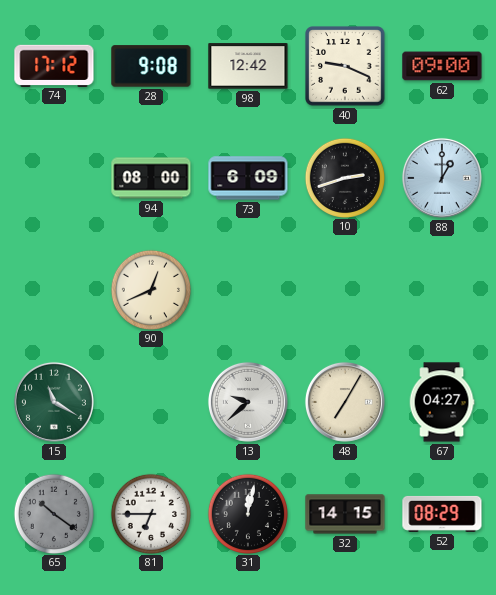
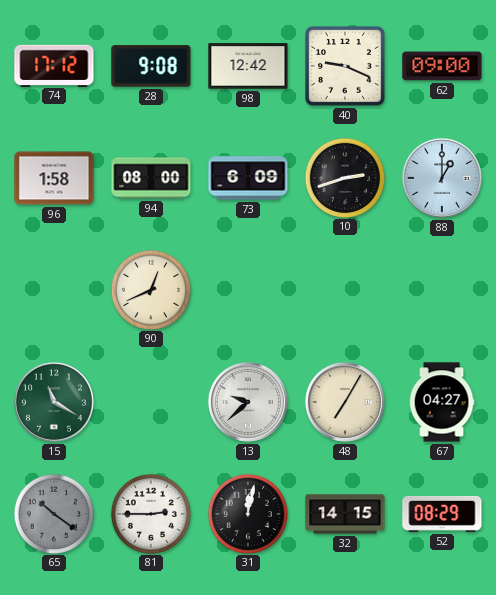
96: none -> 1:58
81: 6:45 -> 2:45
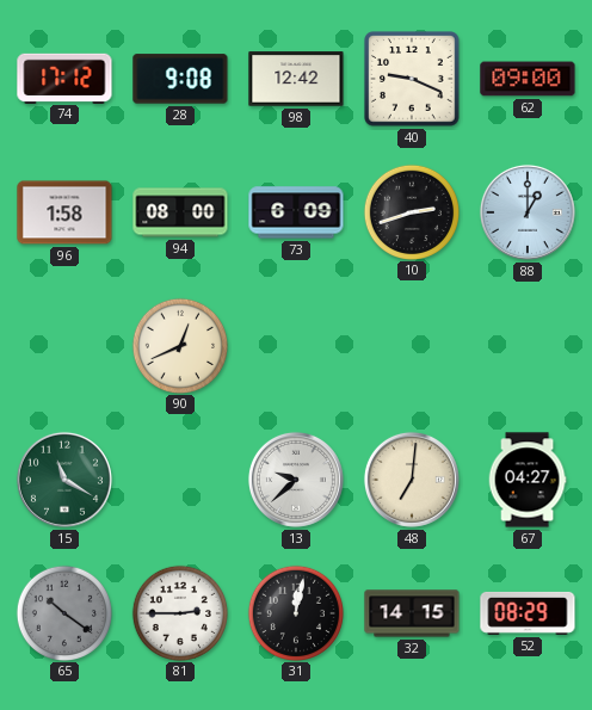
48: 7:05 -> 7:01
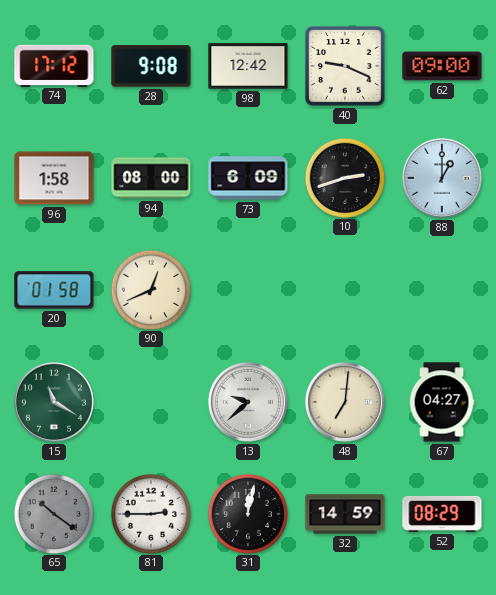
20: none -> 01:58
32: 14:15 -> 14:59
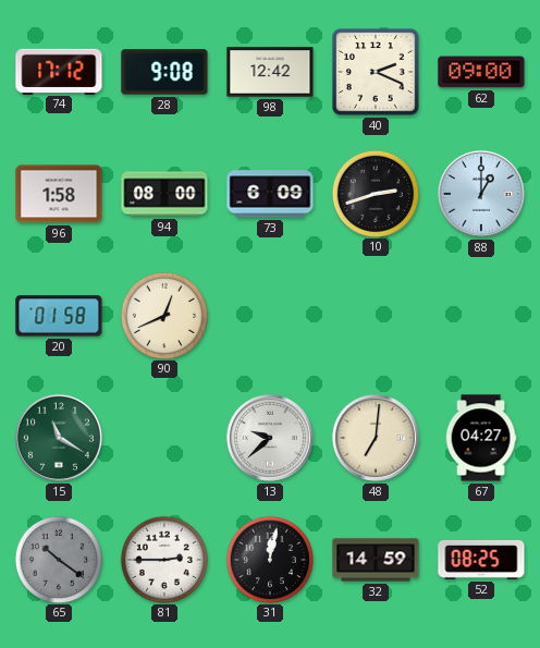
40: 9:19 -> 2:19
52: 08:29 -> 08:25
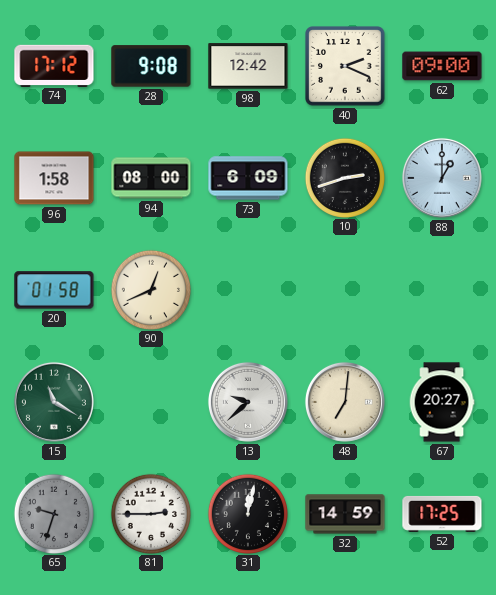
67: 04:27 -> 20:27
65: 10:21 -> 9:33
52: 08:25 -> 17:25
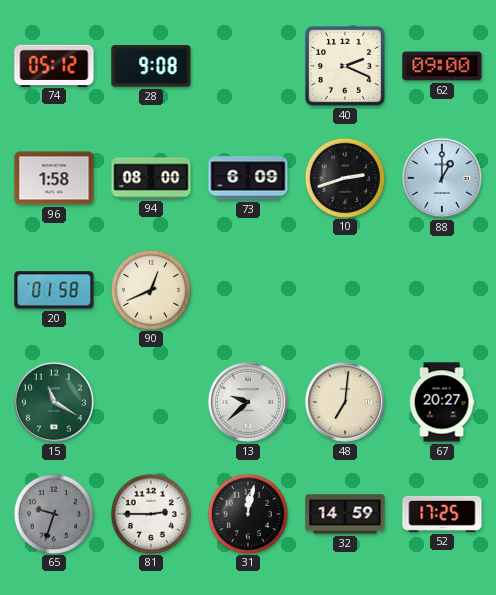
74: 17:12 -> 05:12
98: 12:42 -> none
